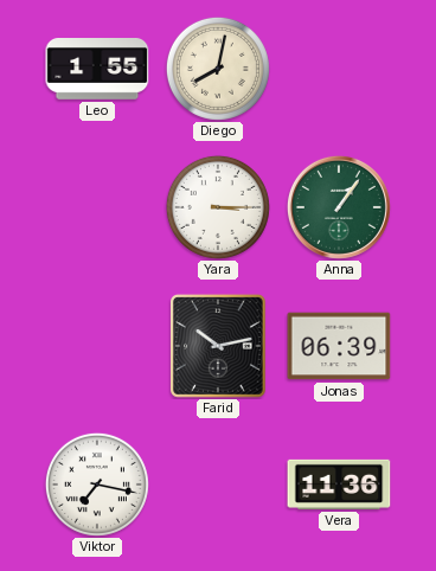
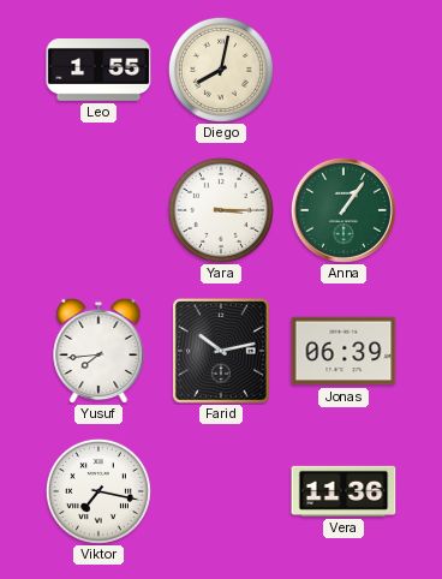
Yusuf: none -> 7:44
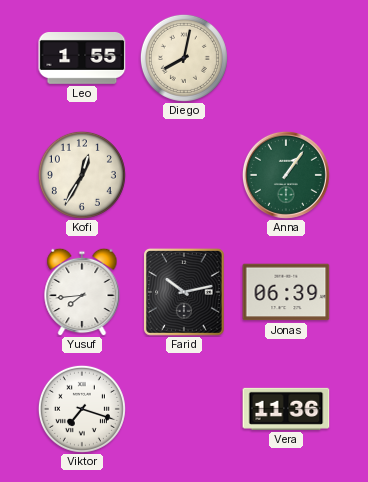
Kofi: none -> 12:35
Yara: 3:15 -> none
Viktor: 7:17 -> 7:18
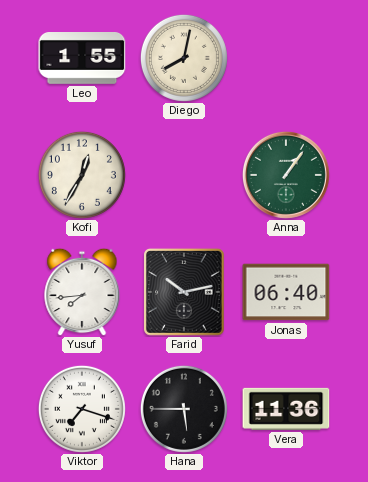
Jonas: 06:39 -> 06:40
Hana: none -> 5:45
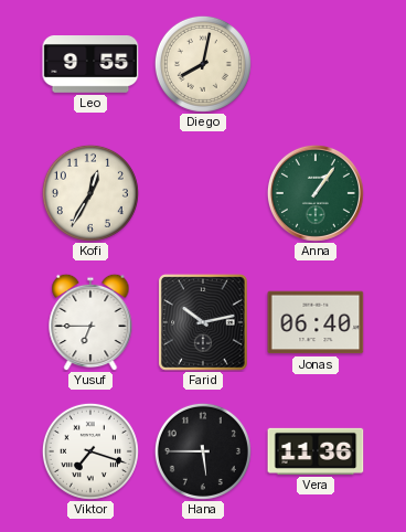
Leo: 1:55 -> 9:55
Yusuf: 7:44 -> 6:45
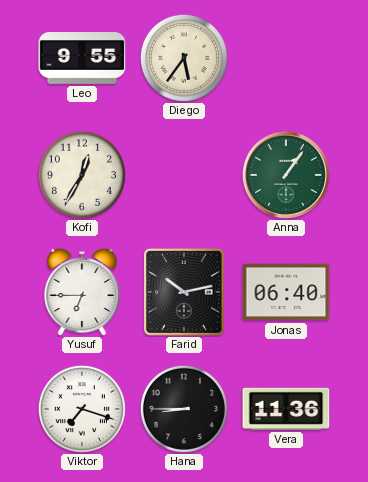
Diego: 8:02 -> 5:36
Hana: 5:45 -> 8:45
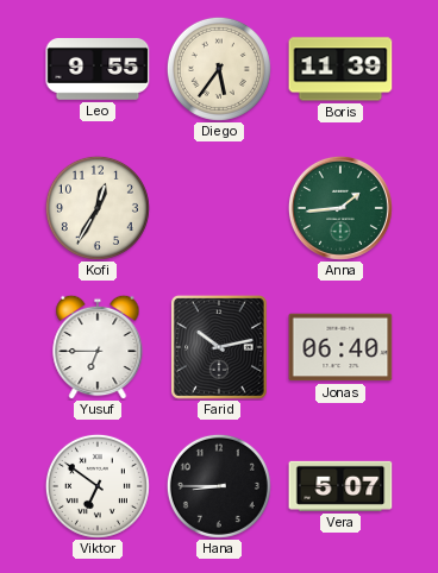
Boris: none -> 11:39
Anna: 1:06 -> 1:44
Viktor: 7:18 -> 6:51
Vera: 11:36 -> 5:07
